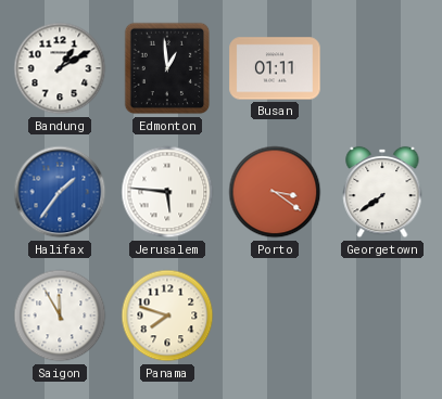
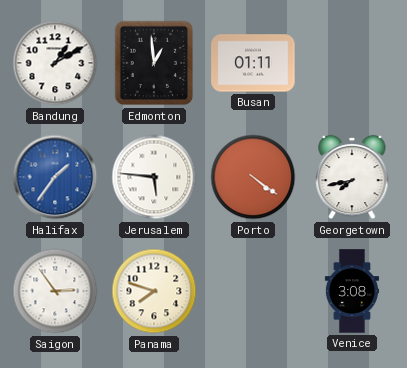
Porto: 3:21 -> 4:21
Georgetown: 7:39 -> 7:43
Saigon: 11:55 -> 2:54
Venice: none -> 3:08
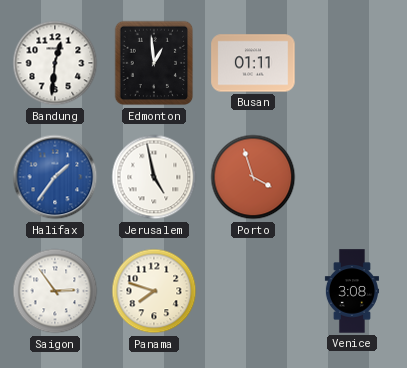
Bandung: 1:10 -> 12:31
Jerusalem: 5:46 -> 4:58
Porto: 4:21 -> 3:57
Georgetown: 7:43 -> none
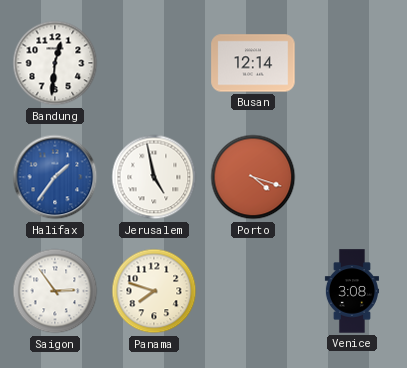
Edmonton: 12:59 -> none
Busan: 01:11 -> 12:14
Porto: 3:57 -> 4:18
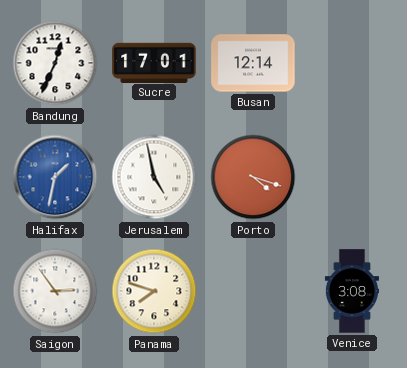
Bandung: 12:31 -> 12:34
Sucre: none -> 17:01
Halifax: 1:36 -> 1:32
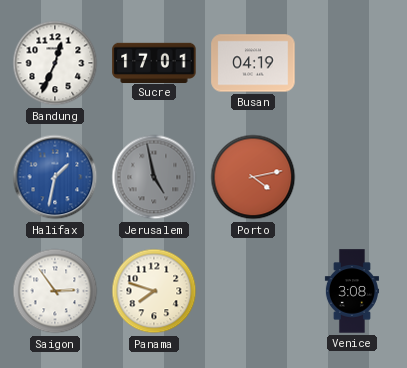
Busan: 12:14 -> 04:19
Jerusalem dial: white -> grey
Porto: 4:18 -> 4:13
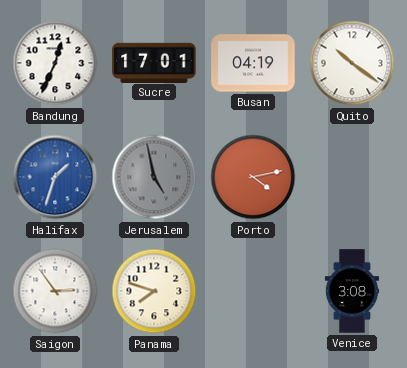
Quito: none -> 10:21
Halifax: 1:32 -> 1:33
